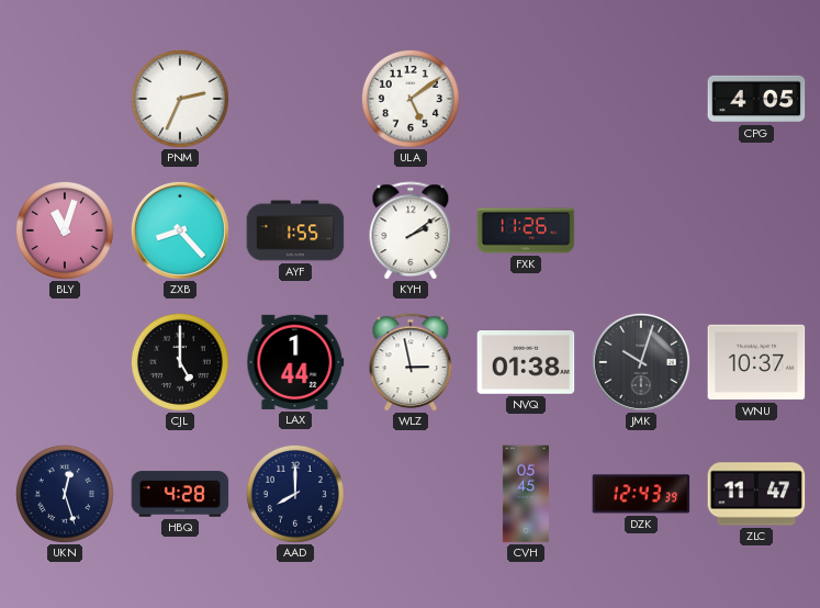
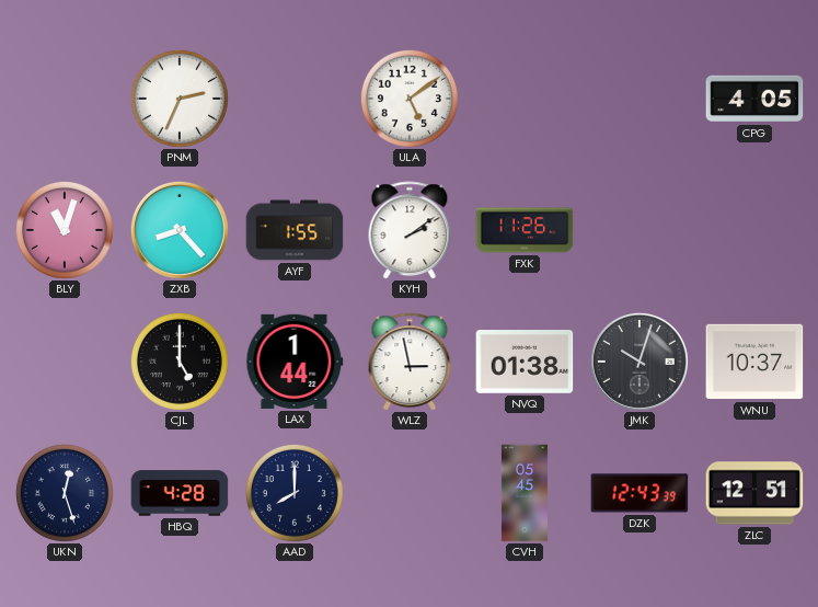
ZLC: 11:47 -> 12:51
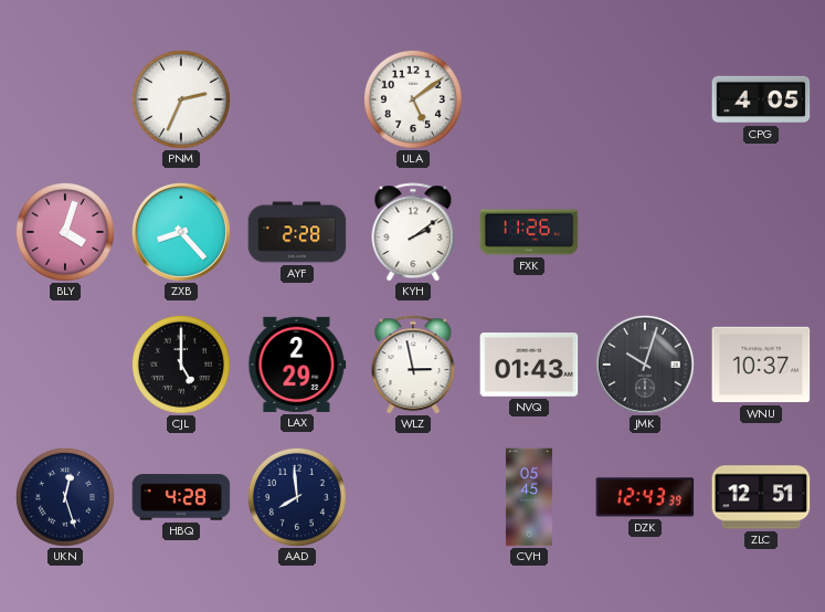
BLY: 11:03 -> 4:03
AYF: 1:55 -> 2:28
LAX: 1:44 -> 2:29
NVQ: 01:38 -> 01:43
AAD: 8:00 -> 7:59
